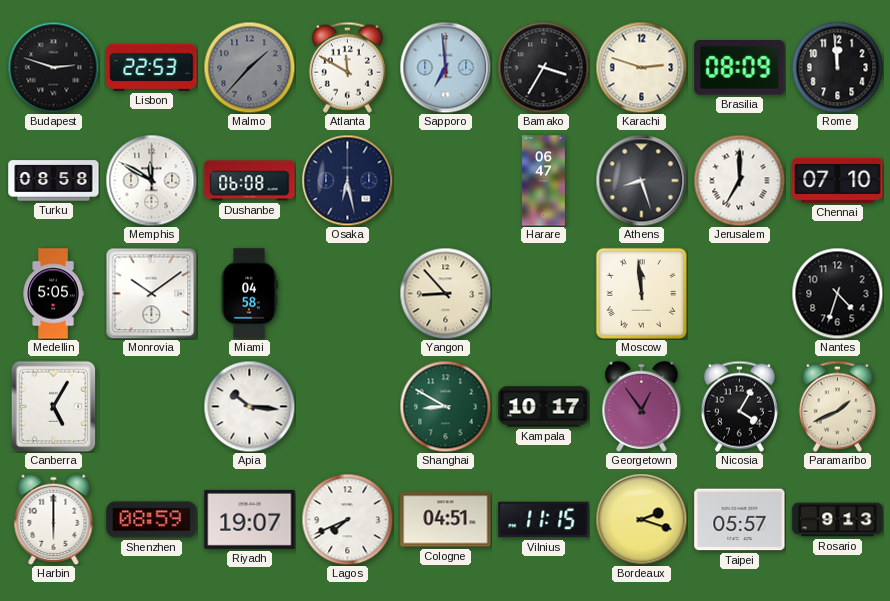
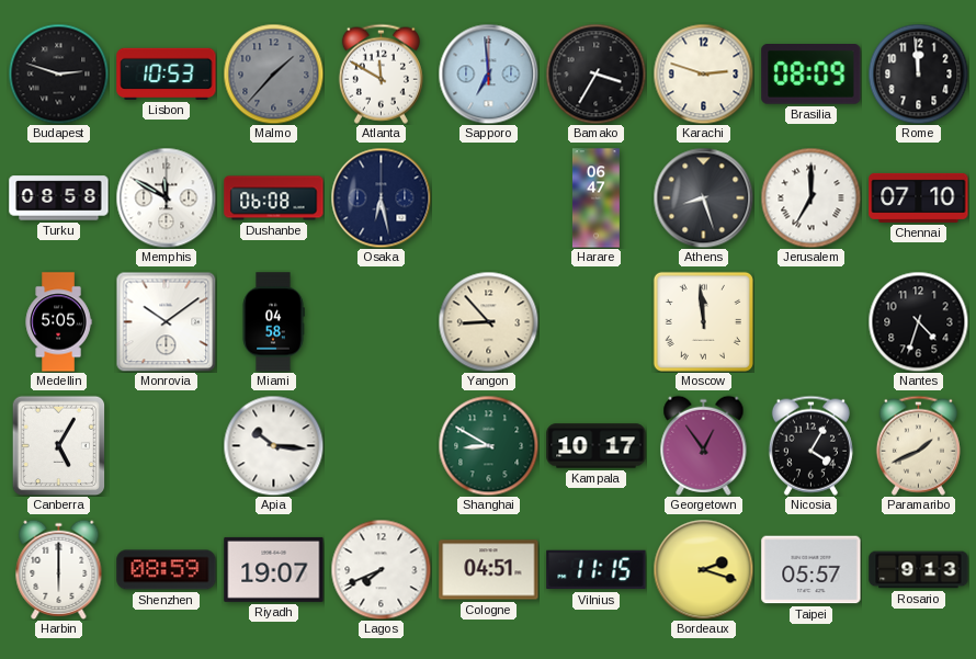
Lisbon: 22:53 -> 10:53
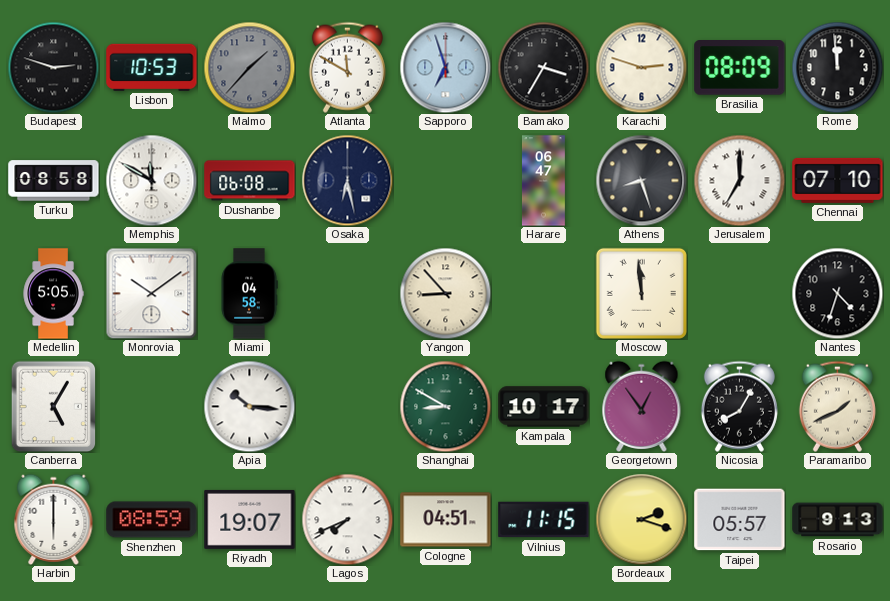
Sapporo: 6:59 -> 6:57
Nicosia: 4:05 -> 8:05
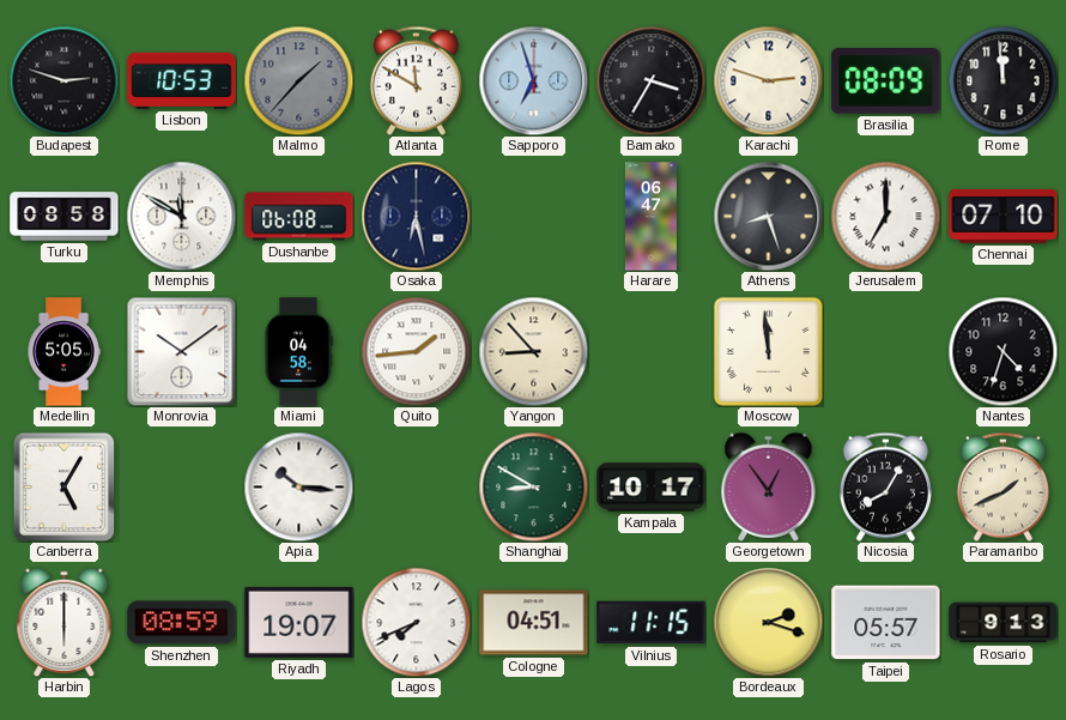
Quito: none -> 1:44
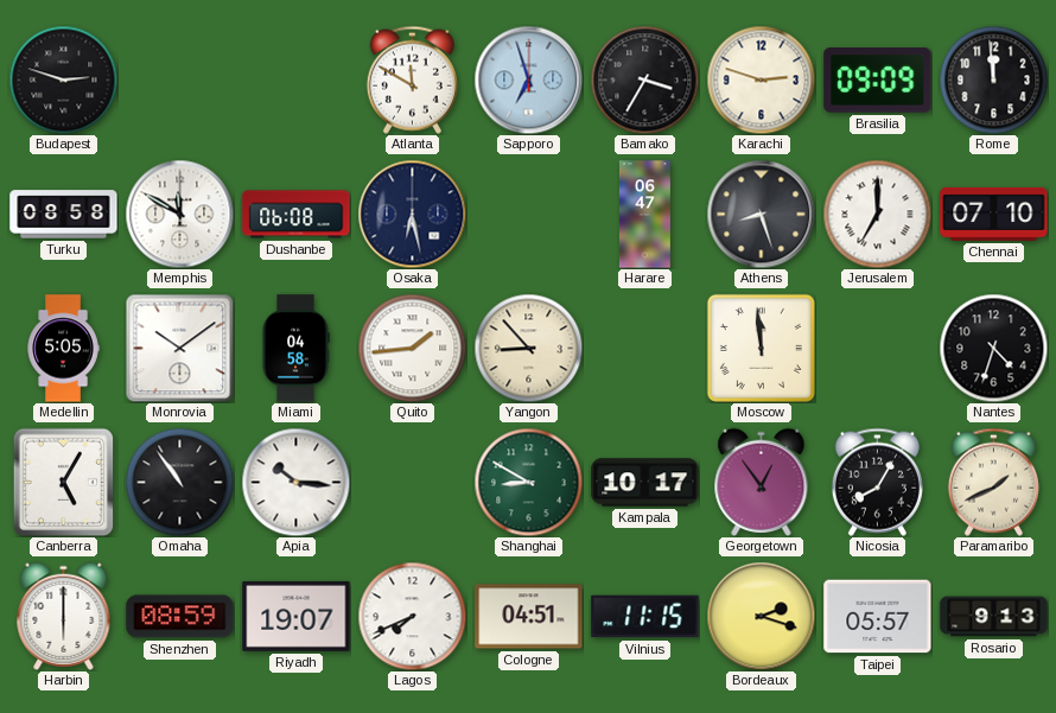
Lisbon: 10:53 -> none
Malmo: 1:37 -> none
Brasilia: 08:09 -> 09:09
Omaha: none -> 10:54
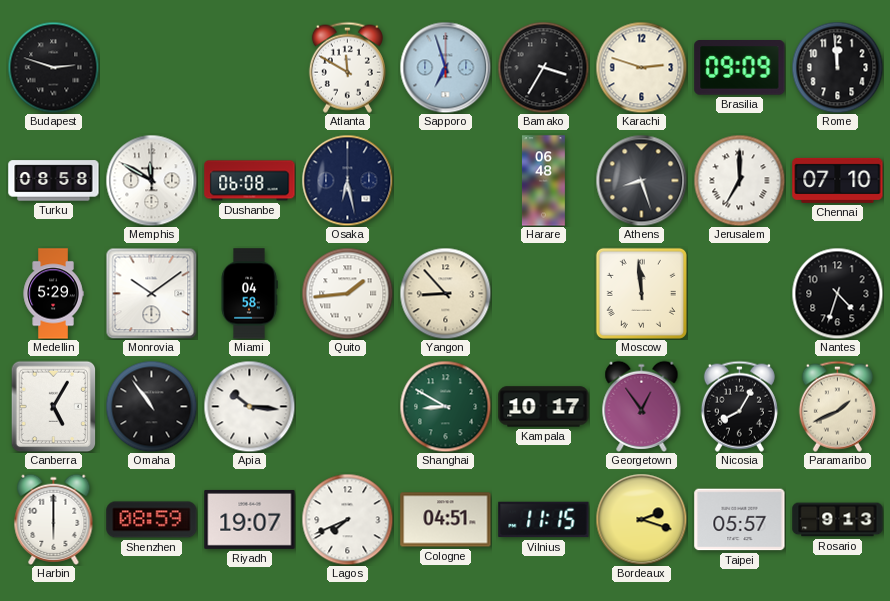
Harare: 06:47 -> 06:48
Medellin: 5:05 -> 5:29
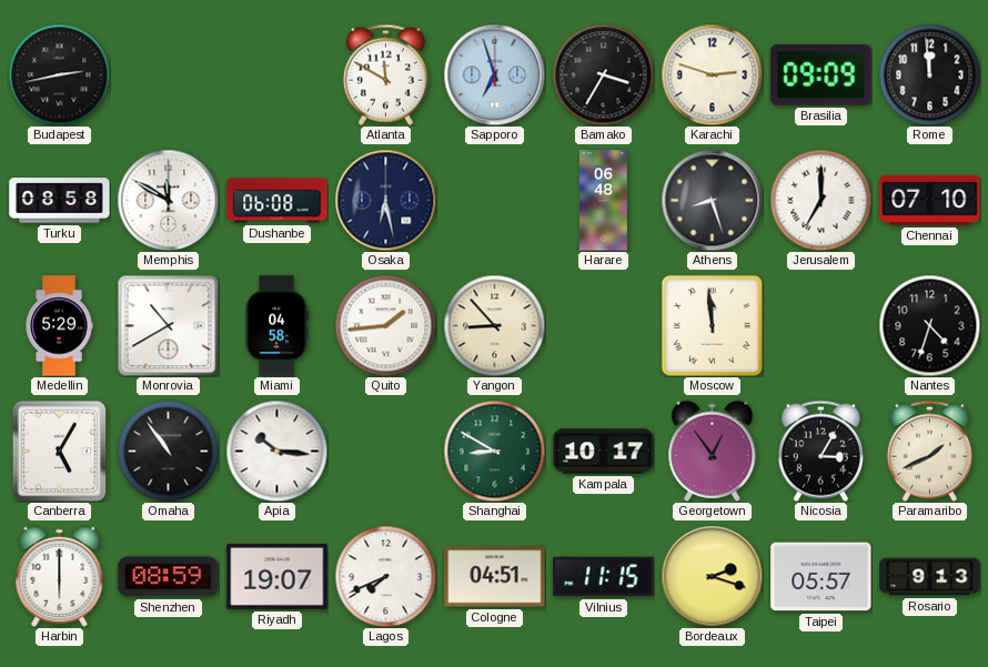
Budapest: 2:48 -> 2:43
Monrovia: 10:09 -> 10:40
Nicosia: 8:05 -> 3:05
